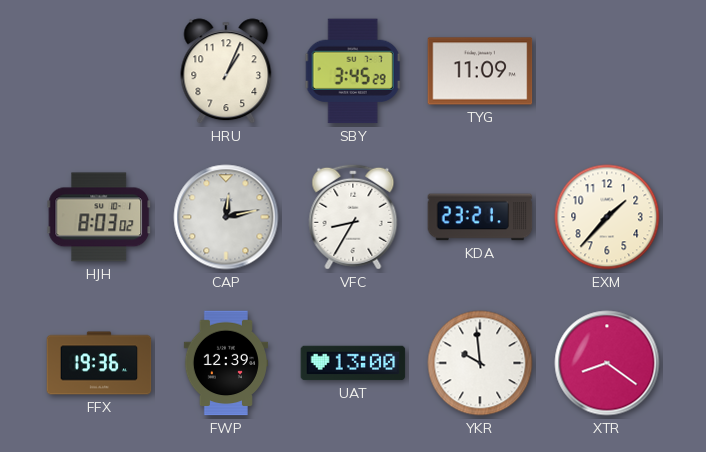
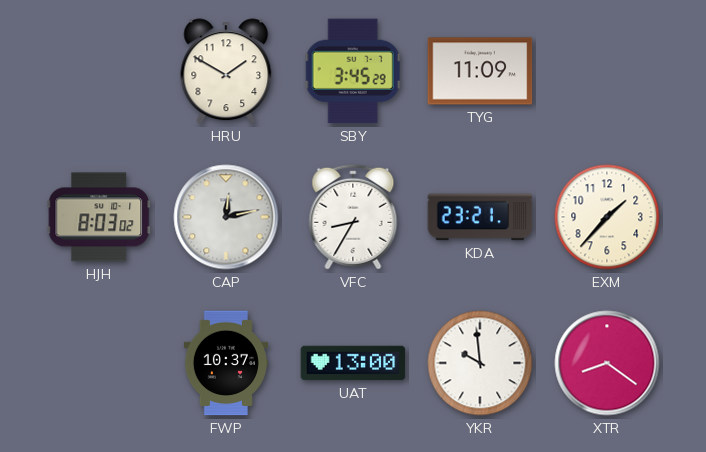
HRU: 1:04 -> 1:50
FFX: 19:36 -> none
FWP: 12:39 -> 10:37
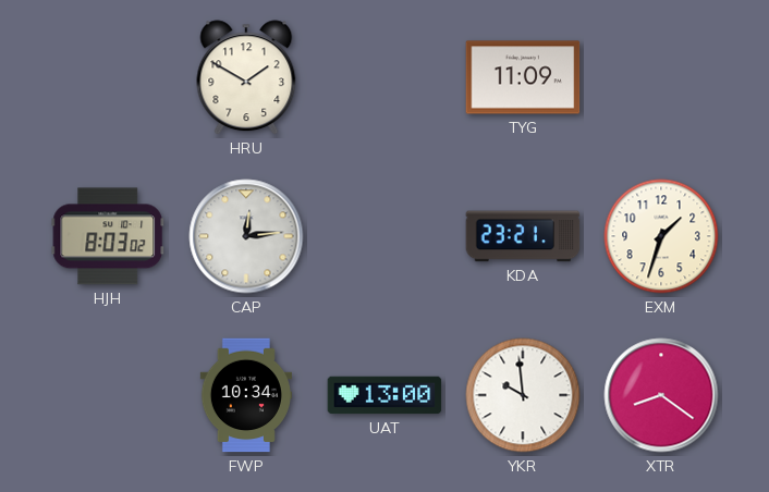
SBY: 3:45 -> none
CAP: 12:13 -> 12:14
VFC: 8:35 -> none
EXM: 1:37 -> 1:33
FWP: 10:37 -> 10:34
